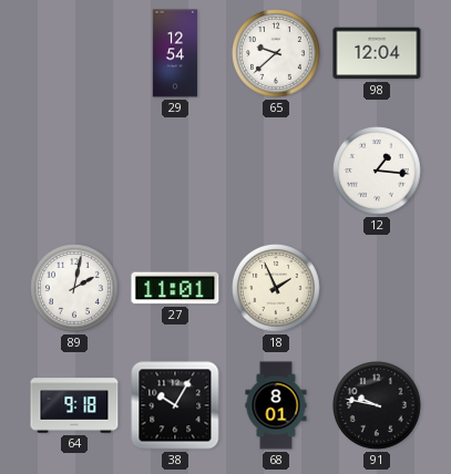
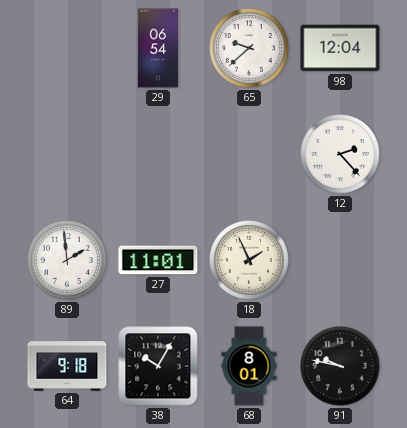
29: 12:54 -> 06:54
12: 1:16 -> 2:23
89: 2:02 -> 1:59
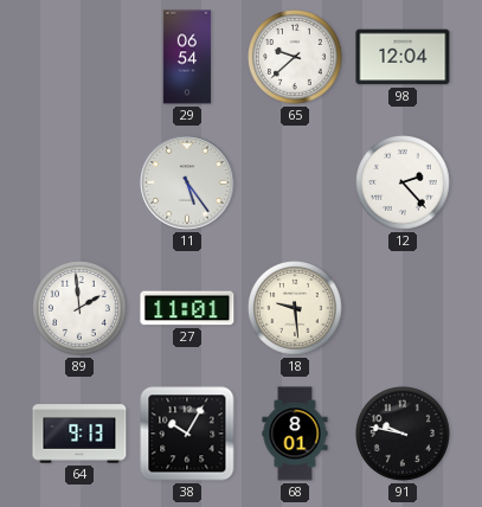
11: none -> 5:24
18: 1:56 -> 9:29
64: 9:18 -> 9:13
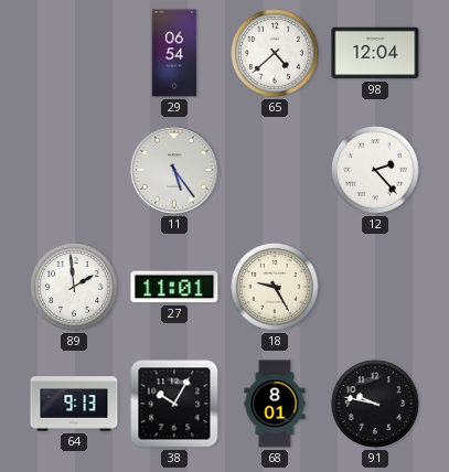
65: 9:38 -> 4:38
18: 9:29 -> 9:25
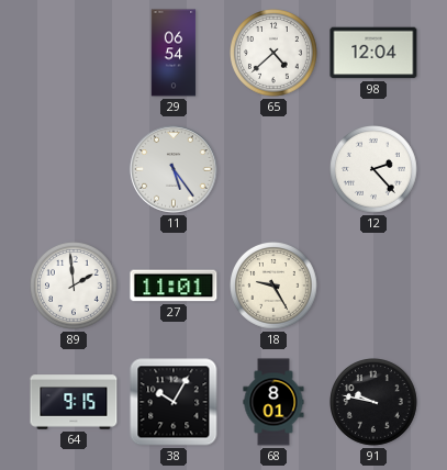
64: 9:13 -> 9:15
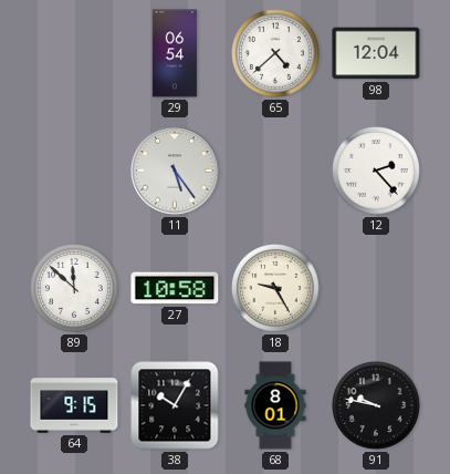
89: 1:59 -> 11:52
27: 11:01 -> 10:58
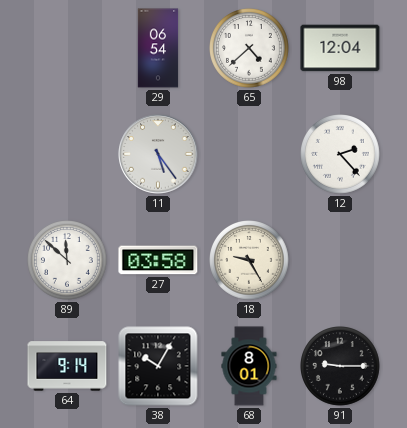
27: 10:58 -> 03:58
64: 9:15 -> 9:14
91: 9:47 -> 9:15
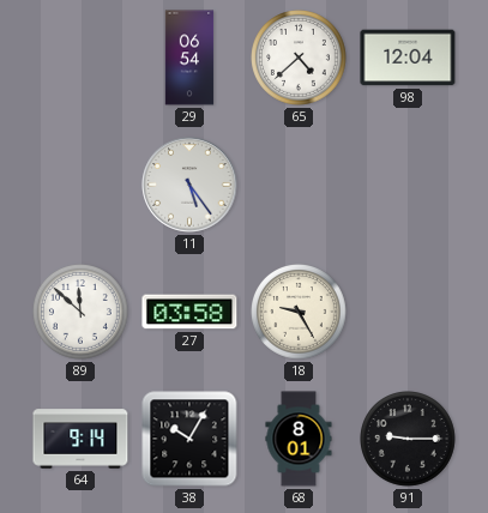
12: 2:23 -> none
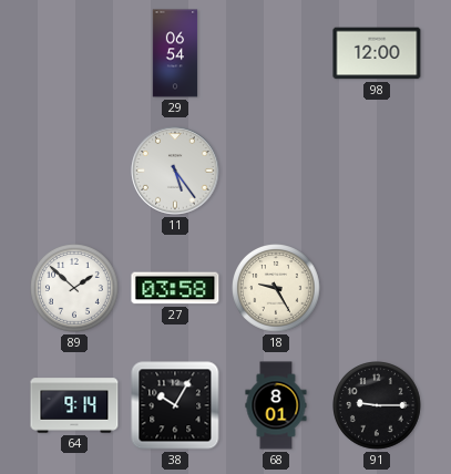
65: 4:38 -> none
98: 12:04 -> 12:00
89: 11:52 -> 1:52
